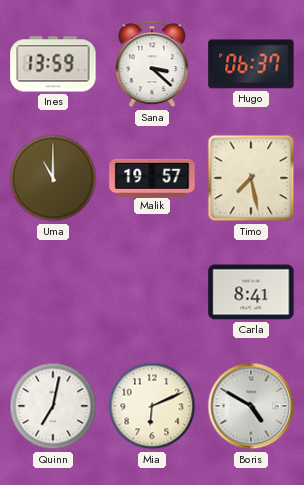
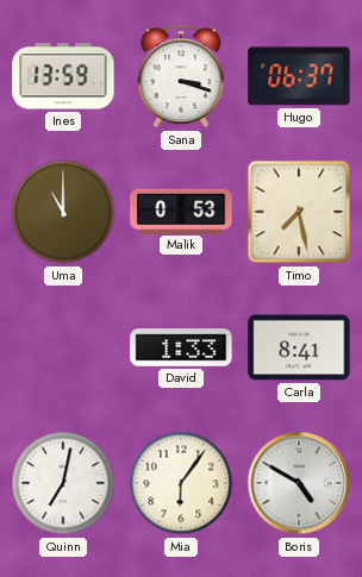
Sana: 3:22 -> 3:18
Malik: 19:57 -> 0:53
David: none -> 1:33
Mia: 6:11 -> 6:06
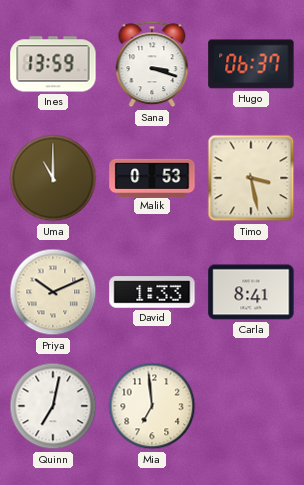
Timo: 7:28 -> 3:28
Priya: none -> 10:11
Mia: 6:06 -> 6:59
Boris: 4:50 -> none
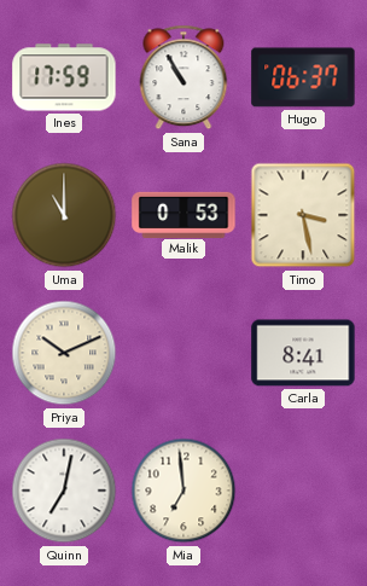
Ines: 13:59 -> 17:59
Sana: 3:18 -> 10:55
David: 1:33 -> none
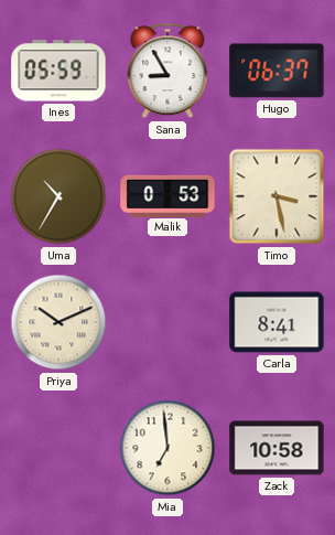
Ines: 17:59 -> 05:59
Sana: 10:55 -> 8:55
Uma: 11:00 -> 10:35
Quinn: 7:02 -> none
Zack: none -> 10:58
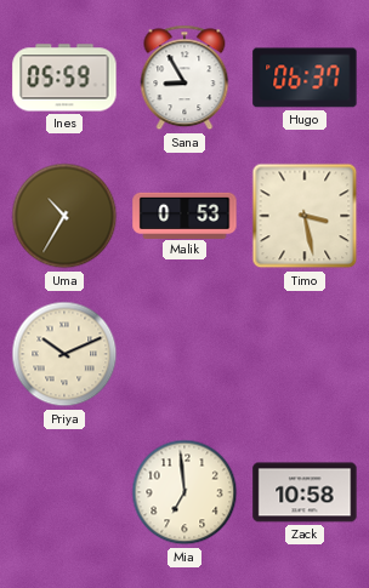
Carla: 8:41 -> none
